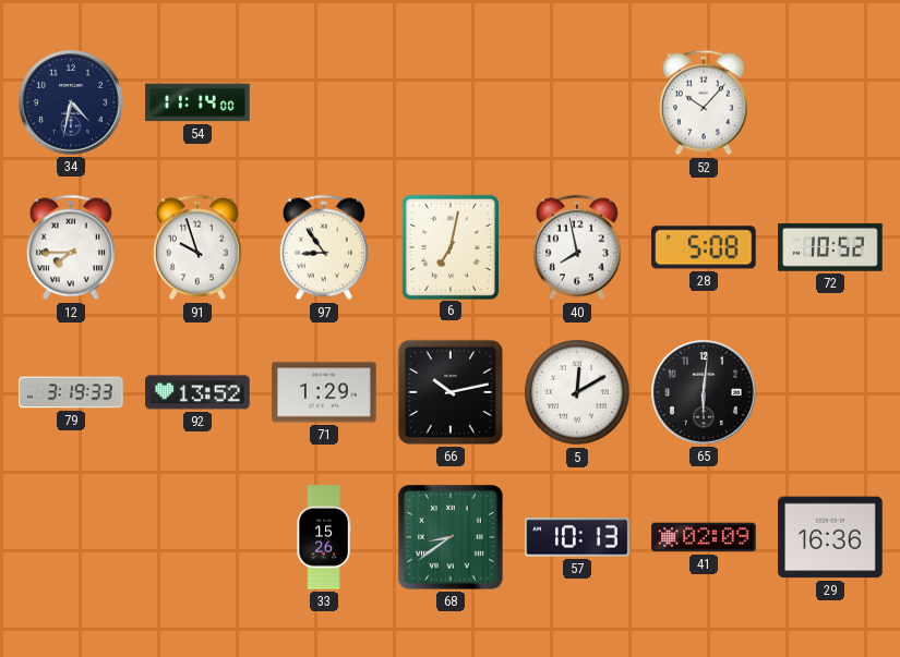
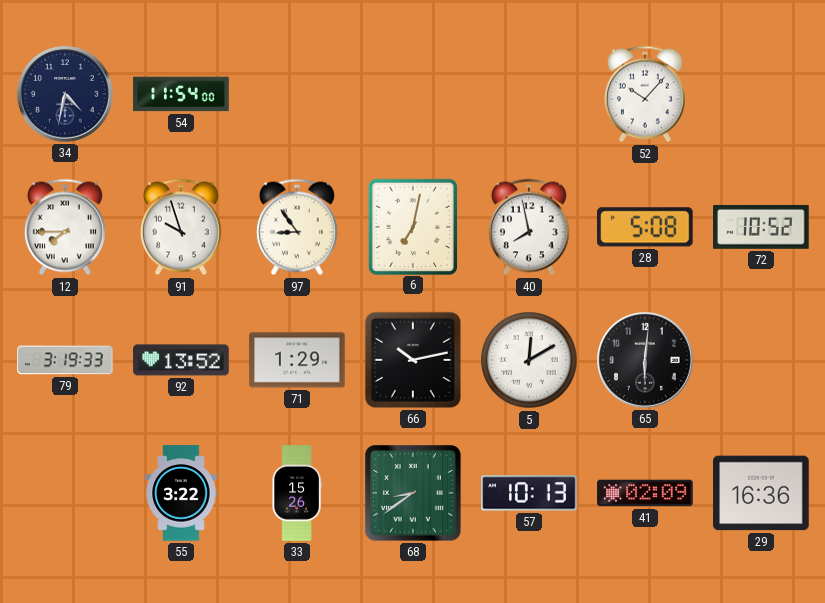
54: 11:14 -> 11:54
55: none -> 3:22
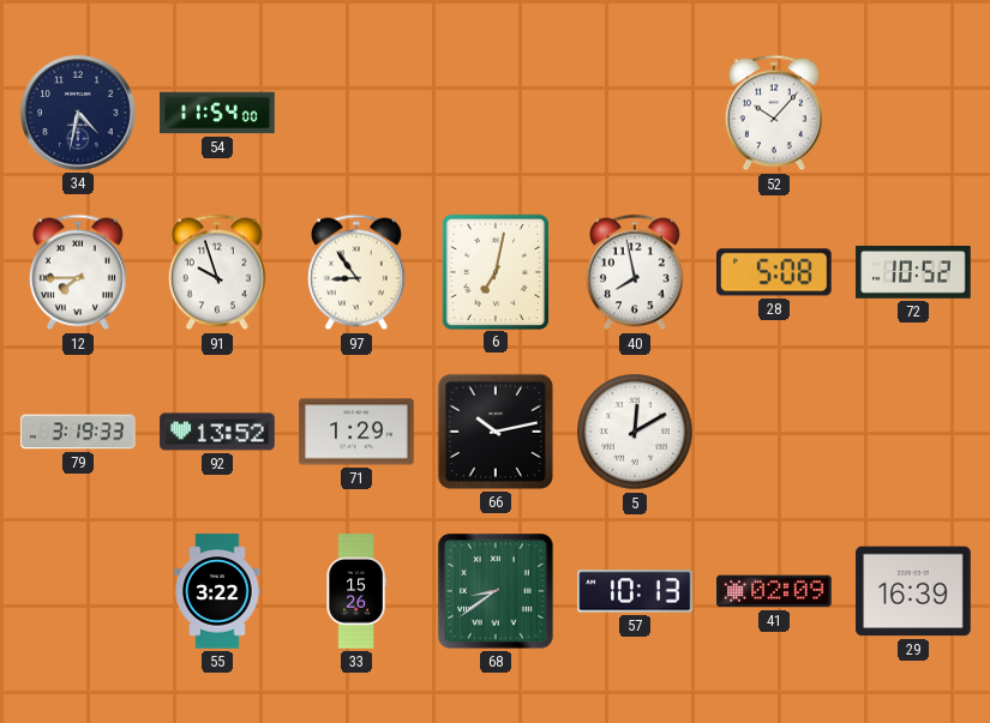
65: 6:01 -> none
29: 16:36 -> 16:39
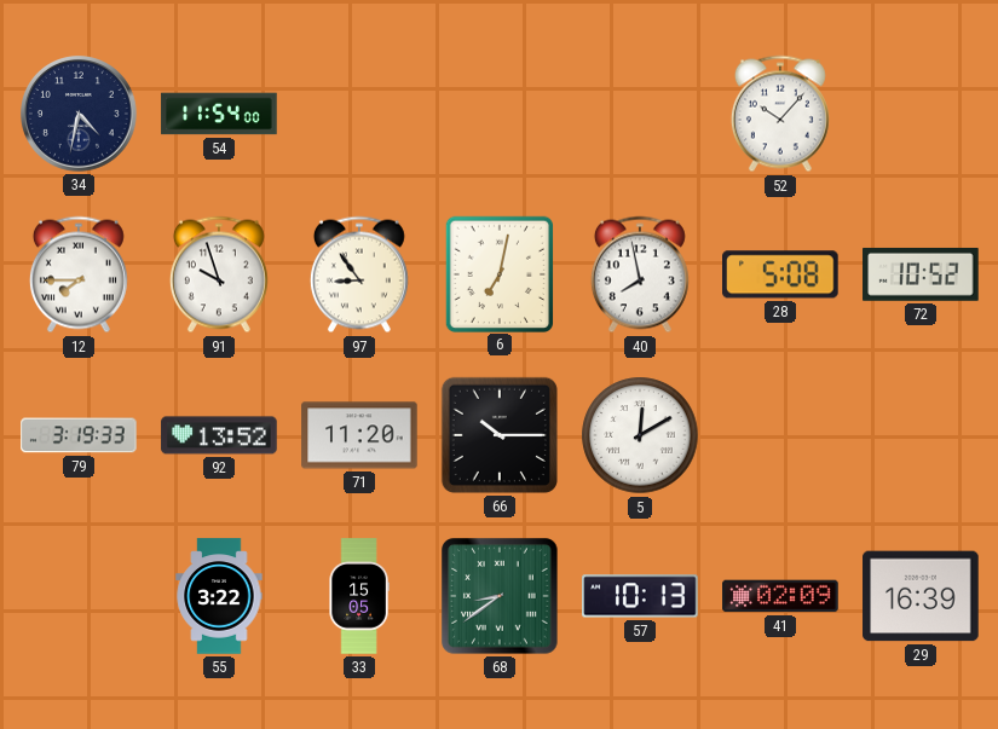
71: 1:29 -> 11:20
66: 10:13 -> 10:15
33: 15:26 -> 15:05
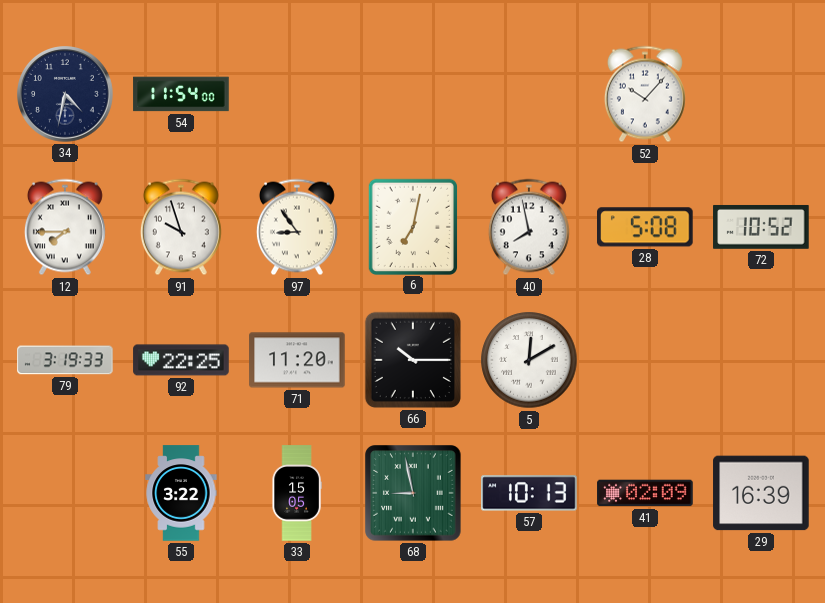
92: 13:52 -> 22:25
68: 8:39 -> 8:58
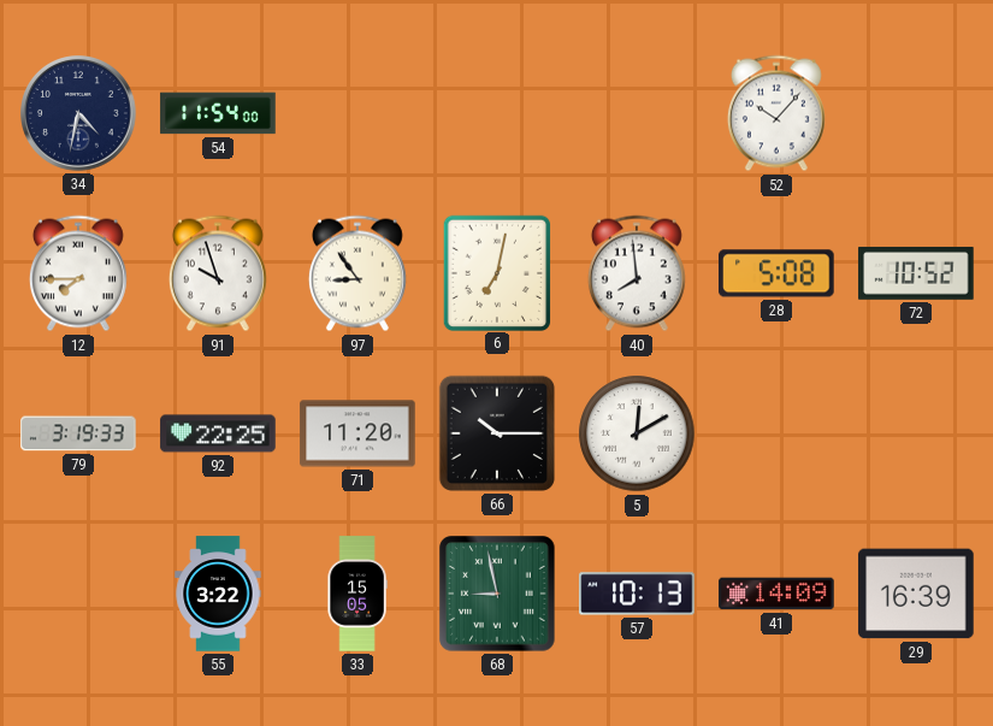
40: 7:58 -> 7:59
41: 02:09 -> 14:09
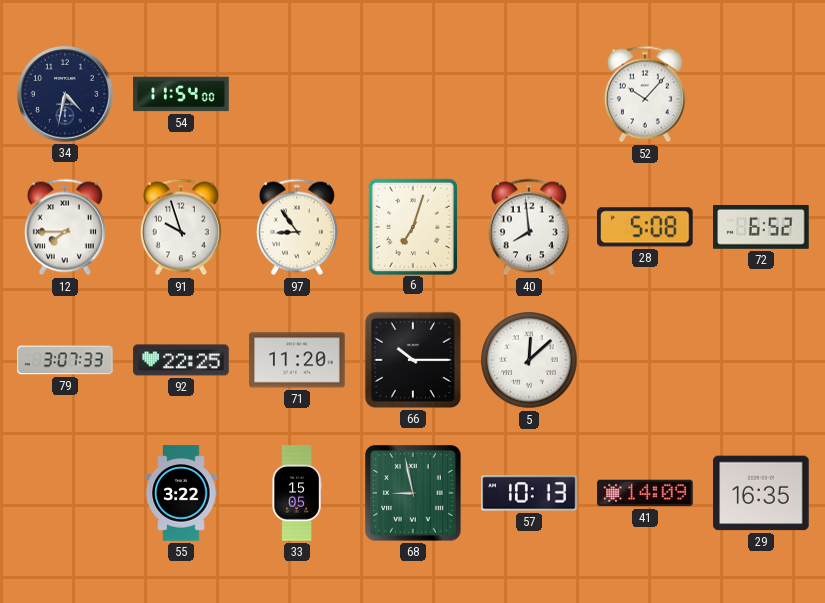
6: 7:02 -> 7:03
72: 10:52 -> 6:52
79: 3:19 -> 3:07
5: 12:10 -> 12:08
29: 16:39 -> 16:35
